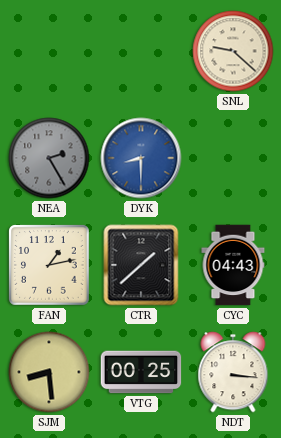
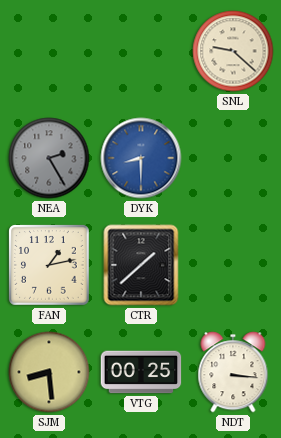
CYC: 04:43 -> none
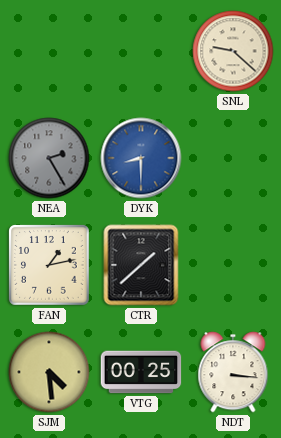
SJM: 8:29 -> 4:29
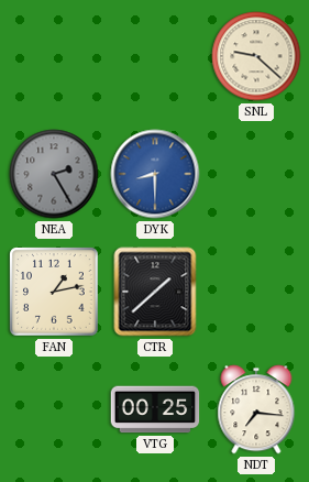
SJM: 4:29 -> none
NDT: 3:16 -> 7:16
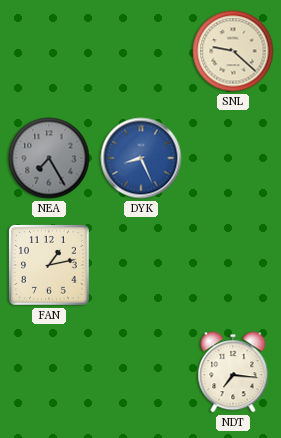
NEA: 2:25 -> 7:25
DYK: 8:30 -> 8:26
CTR: 1:38 -> none
VTG: 00:25 -> none
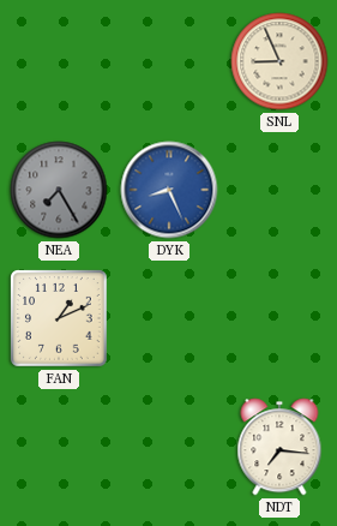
SNL: 9:22 -> 8:56
FAN: 1:13 -> 1:11
